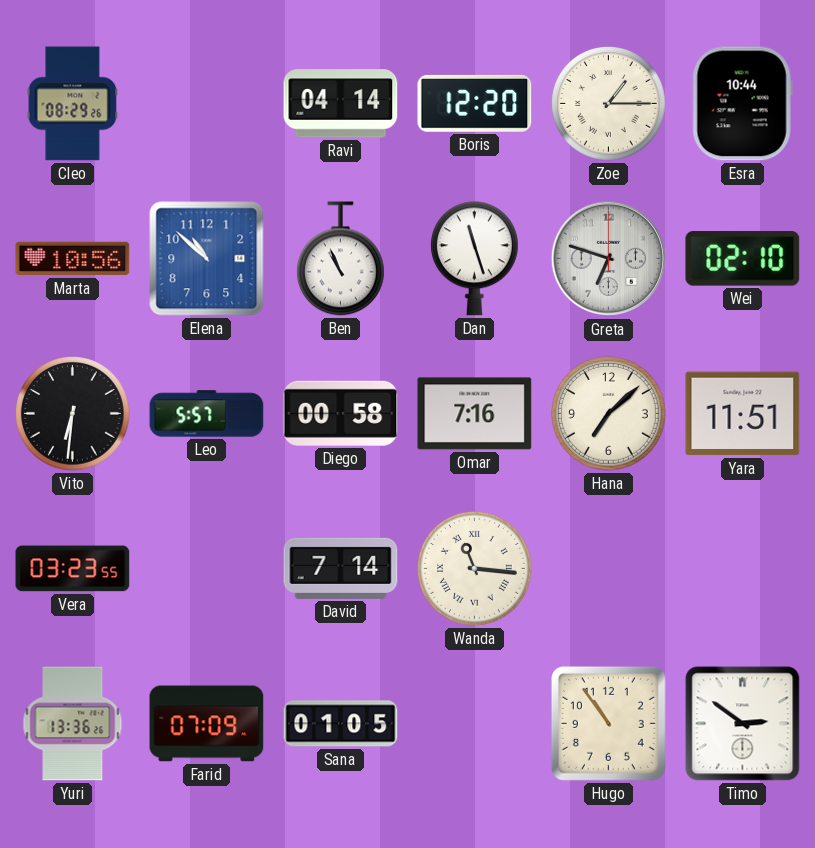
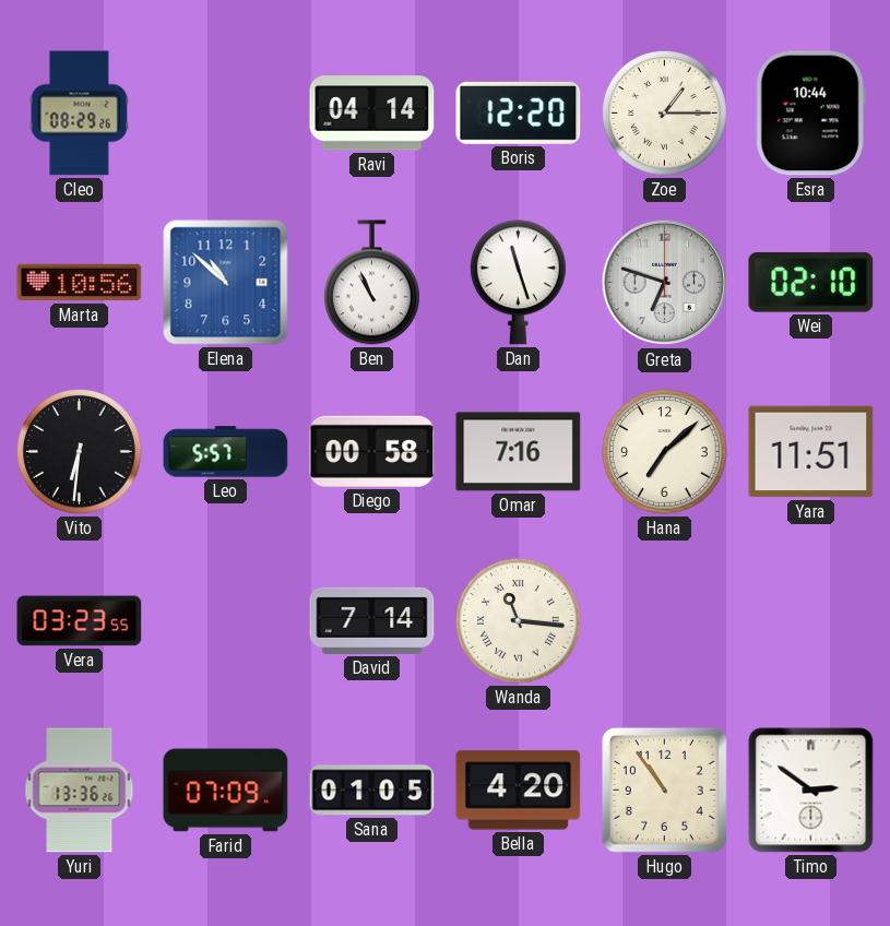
Bella: none -> 4:20
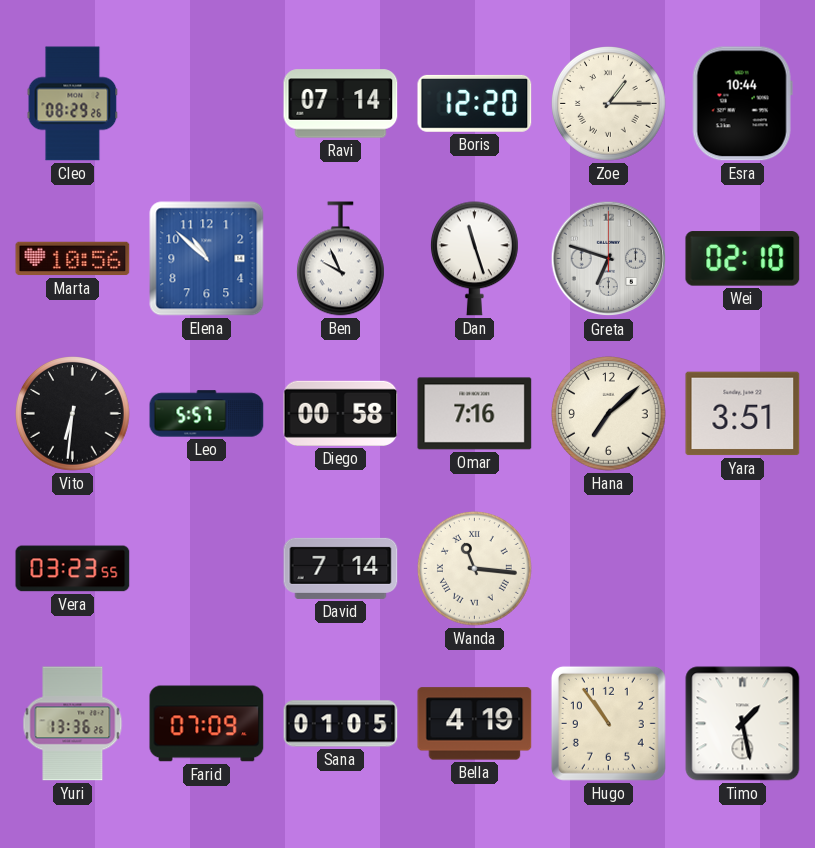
Ravi: 04:14 -> 07:14
Ben: 10:56 -> 9:56
Yara: 11:51 -> 3:51
Bella: 4:20 -> 4:19
Timo: 2:51 -> 1:28
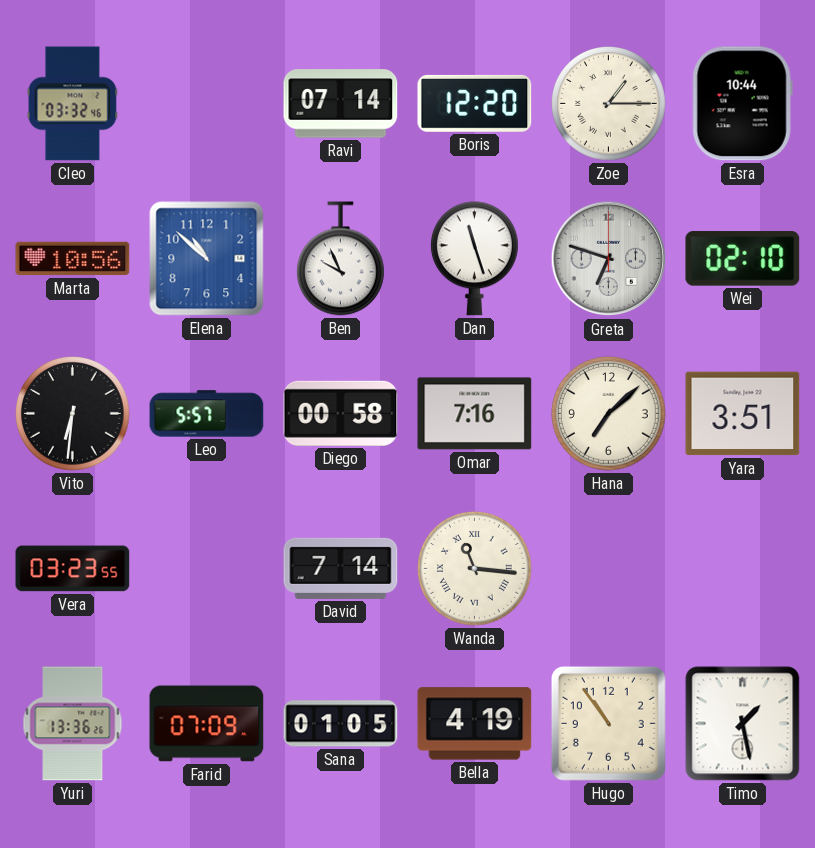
Cleo: 08:29 -> 03:32
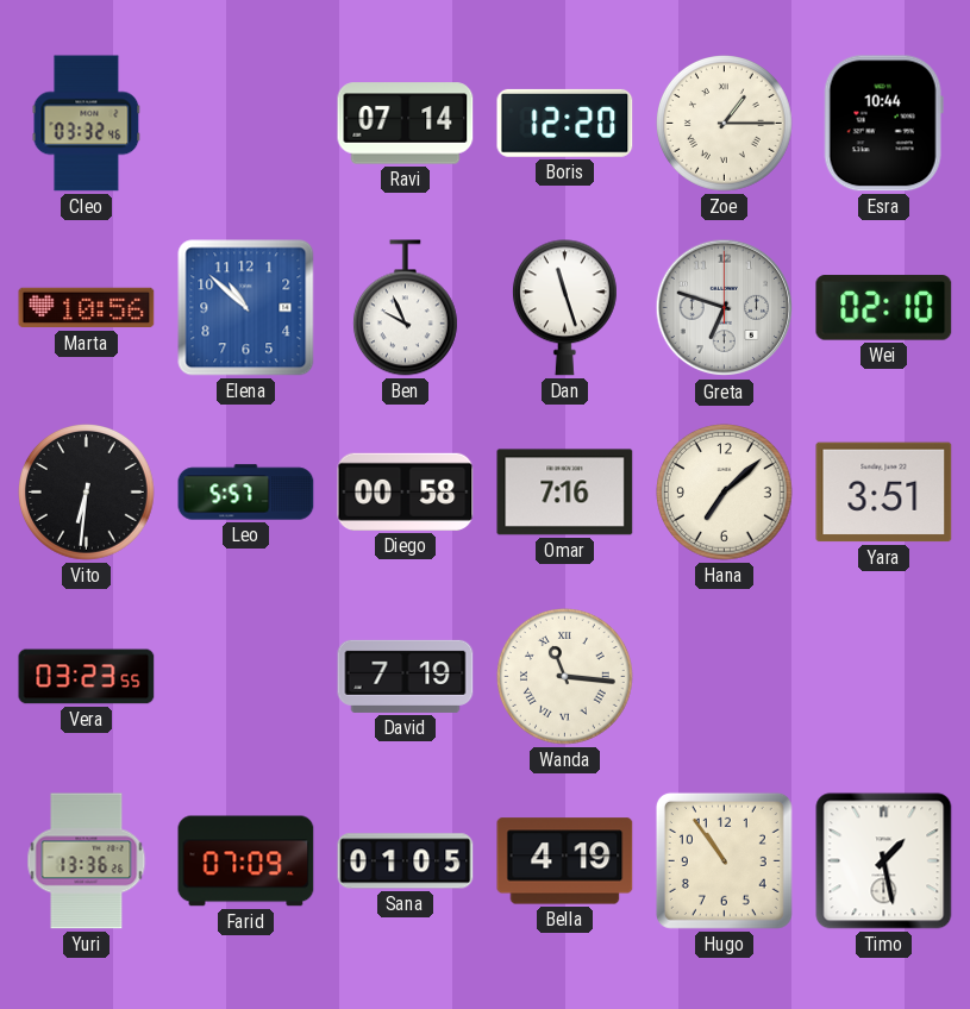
David: 7:14 -> 7:19
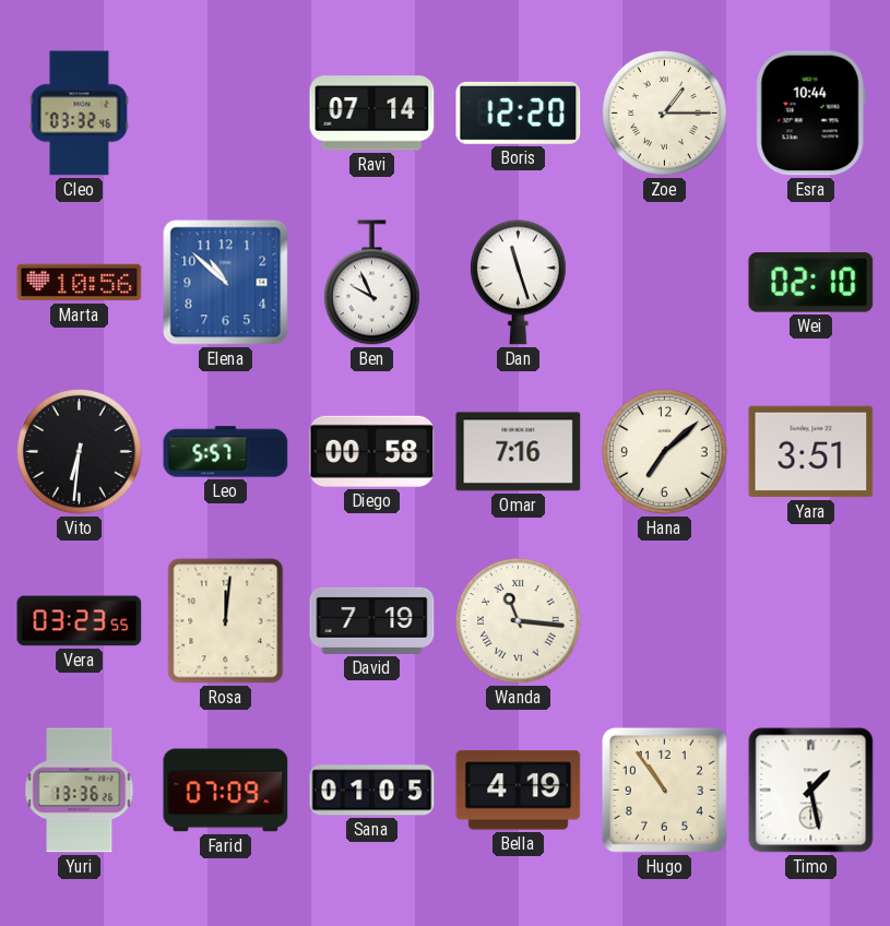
Greta: 6:48 -> none
Rosa: none -> 12:01
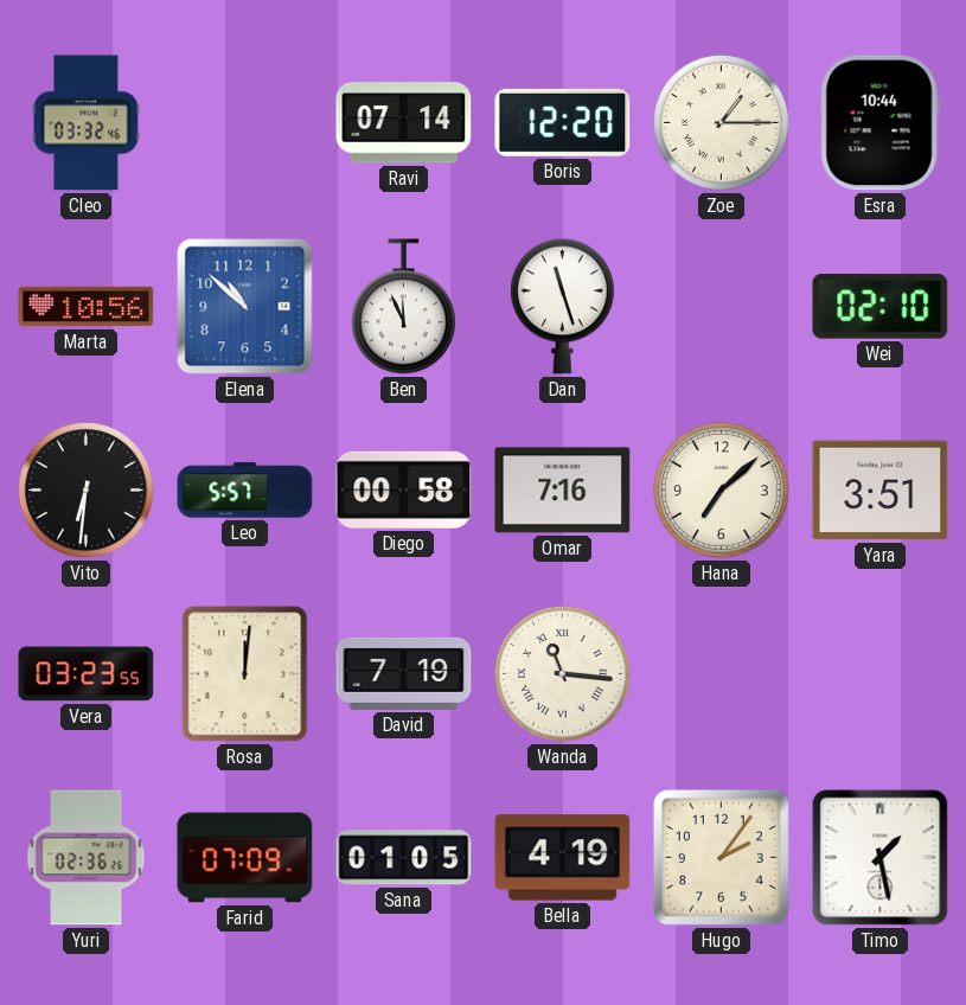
Ben: 9:56 -> 11:56
Yuri: 13:36 -> 02:36
Hugo: 10:54 -> 2:06
